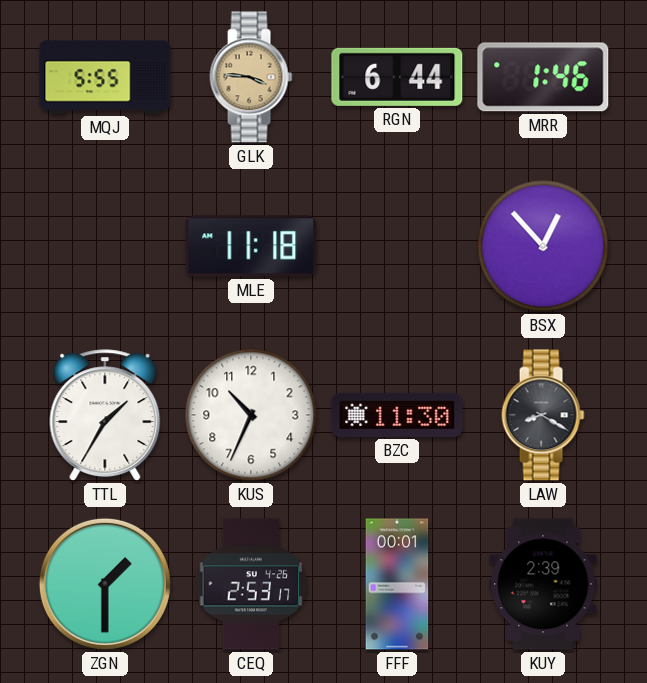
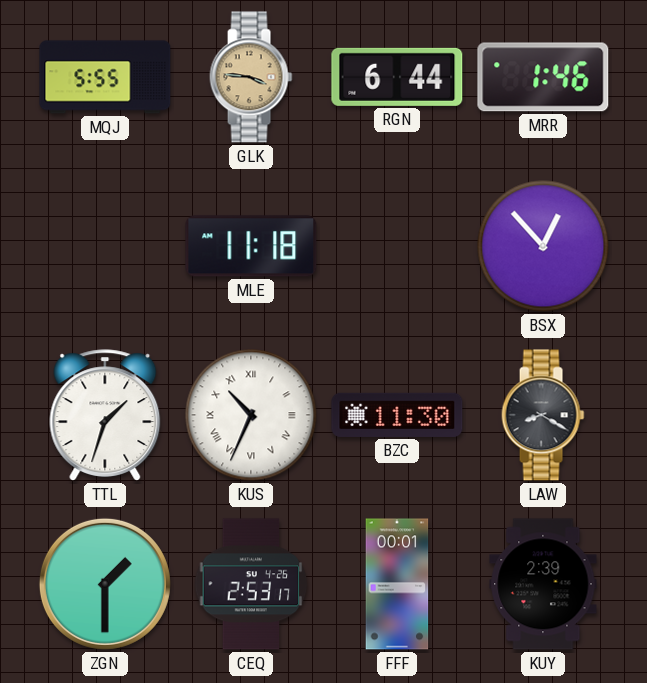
TTL: 1:35 -> 1:33
KUS numerals: Arabic -> Roman
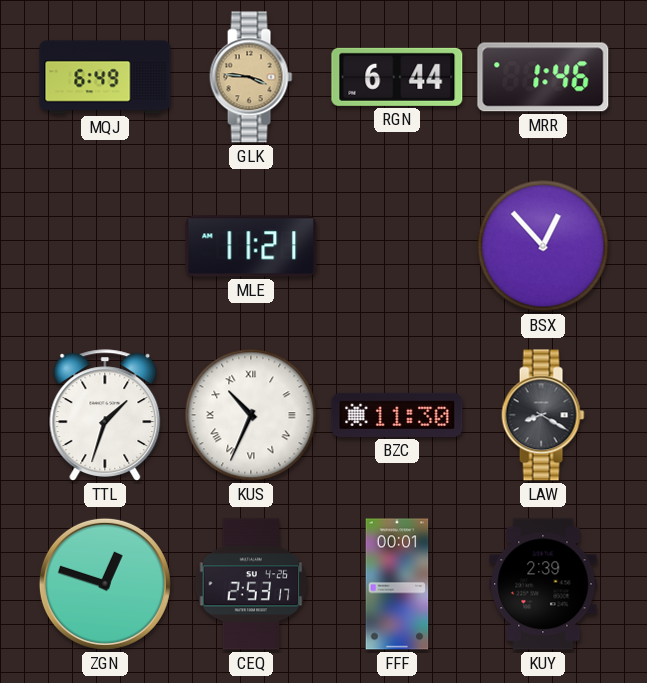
MQJ: 5:55 -> 6:49
MLE: 11:18 -> 11:21
ZGN: 1:30 -> 12:48
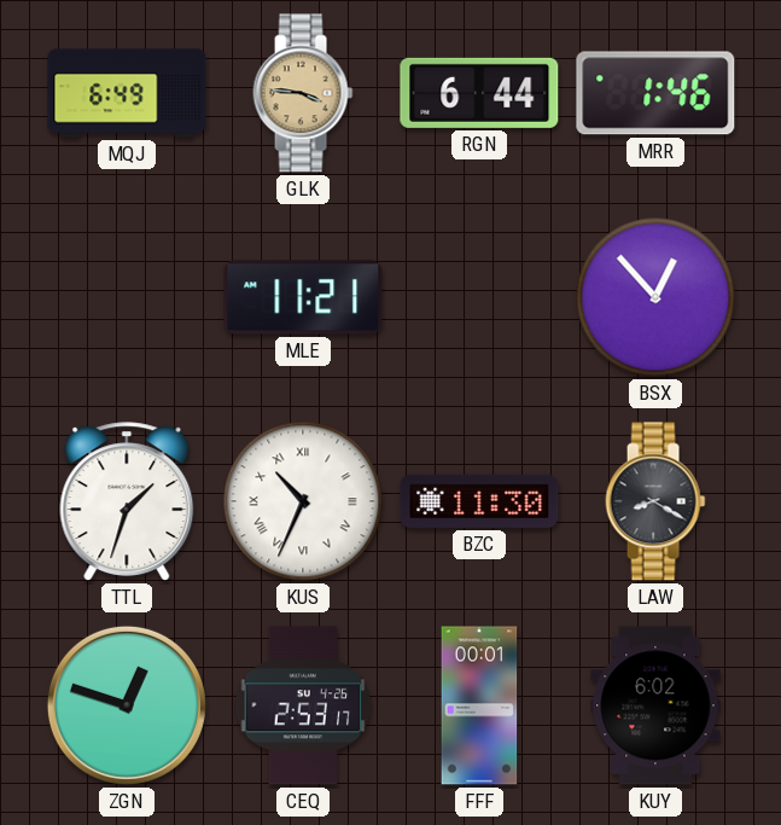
KUY: 2:39 -> 6:02
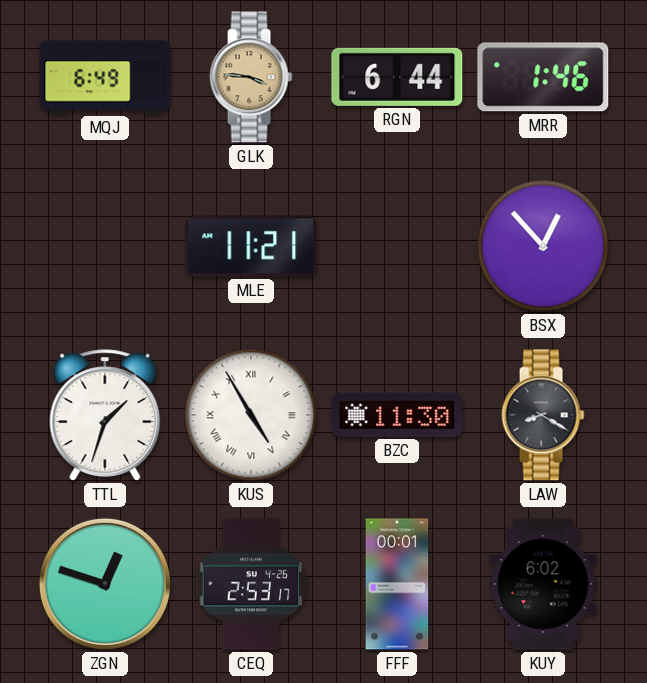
KUS: 10:34 -> 4:55
